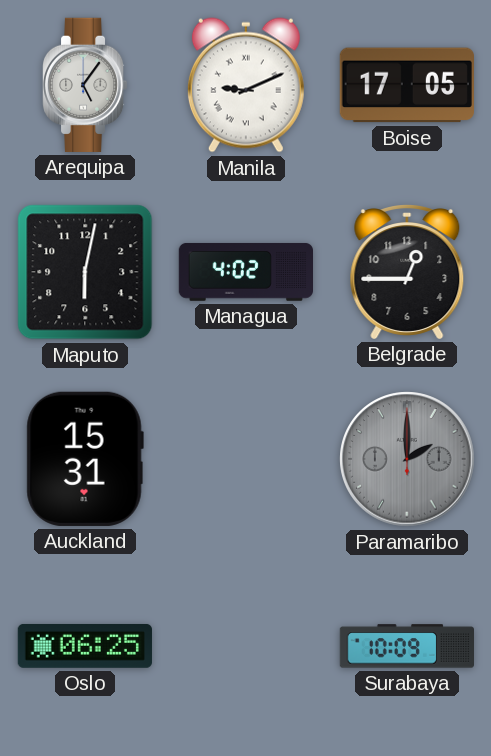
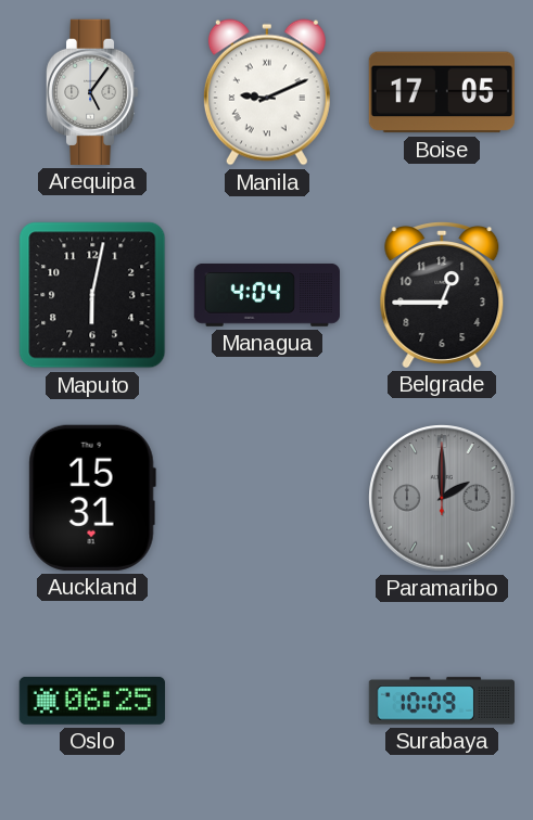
Managua: 4:02 -> 4:04
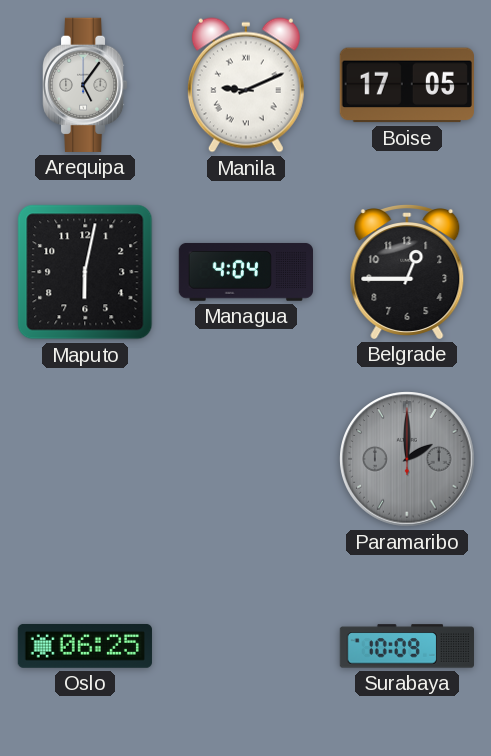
Auckland: 15:31 -> none
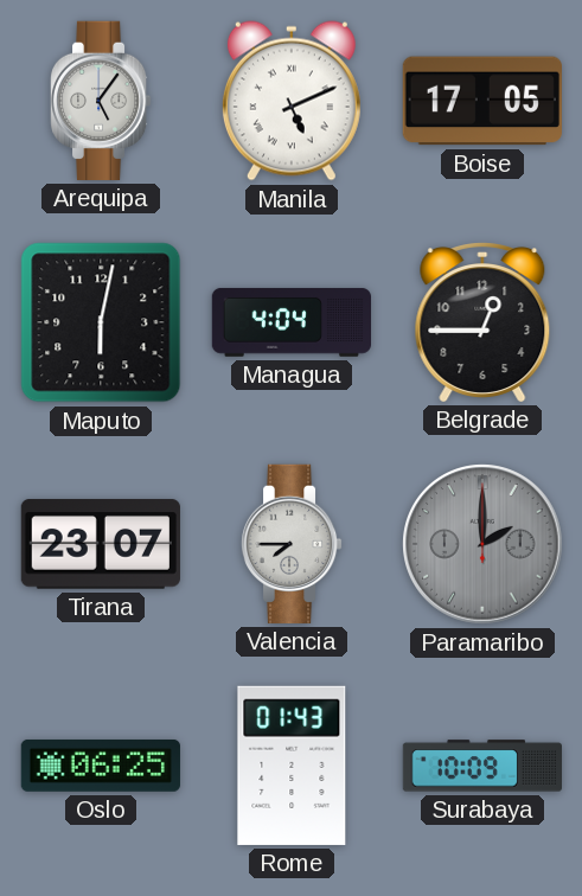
Manila: 9:11 -> 5:11
Tirana: none -> 23:07
Valencia: none -> 7:45
Rome: none -> 01:43
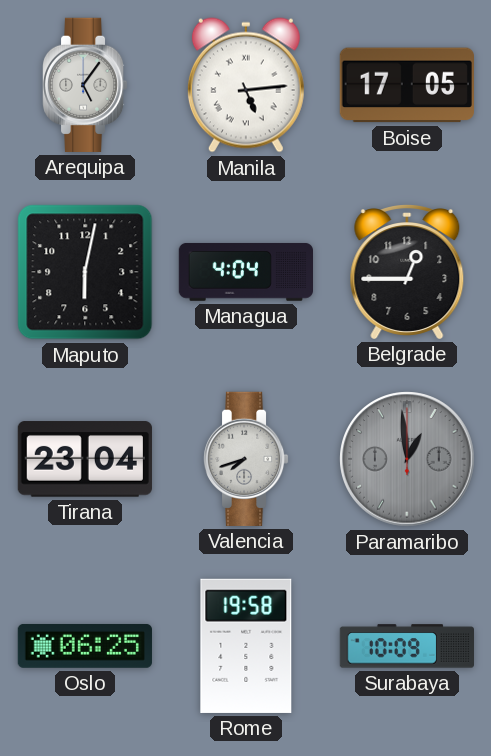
Manila: 5:11 -> 5:14
Tirana: 23:07 -> 23:04
Valencia: 7:45 -> 7:42
Paramaribo: 2:00 -> 12:59
Rome: 01:43 -> 19:58
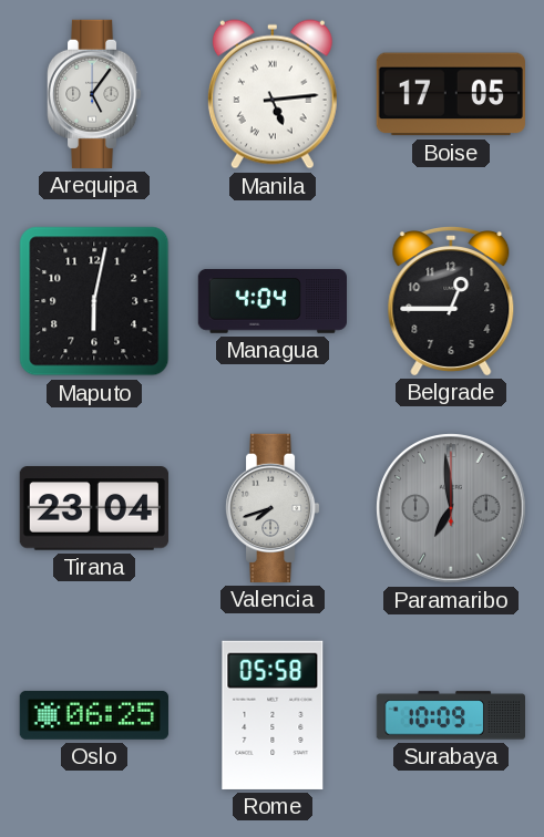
Paramaribo: 12:59 -> 6:59
Rome: 19:58 -> 05:58
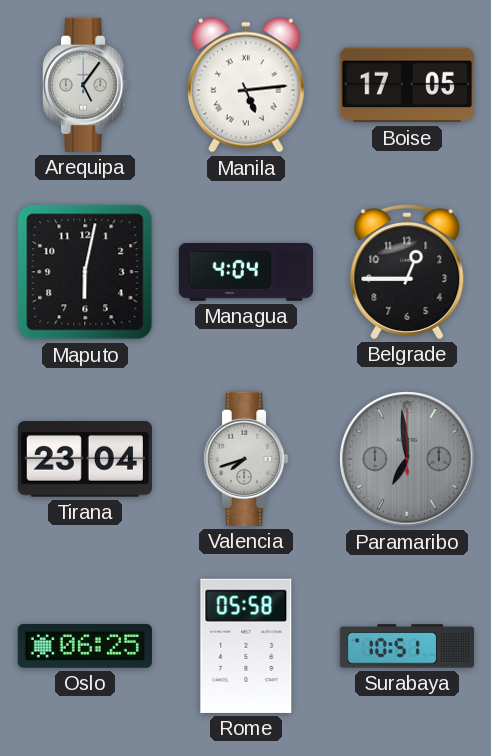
Surabaya: 10:09 -> 10:51
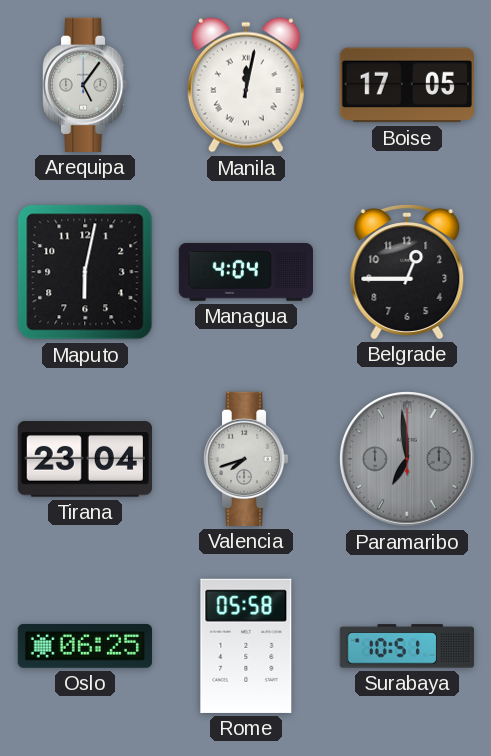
Manila: 5:14 -> 12:02
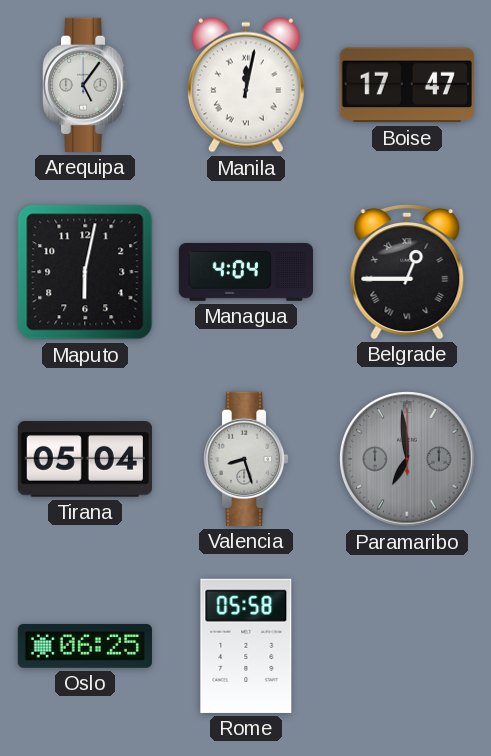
Boise: 17:05 -> 17:47
Belgrade numerals: Arabic -> Roman
Tirana: 23:04 -> 05:04
Valencia: 7:42 -> 8:27
Surabaya: 10:51 -> none
